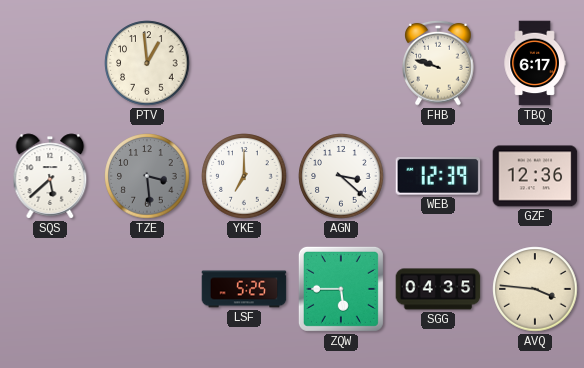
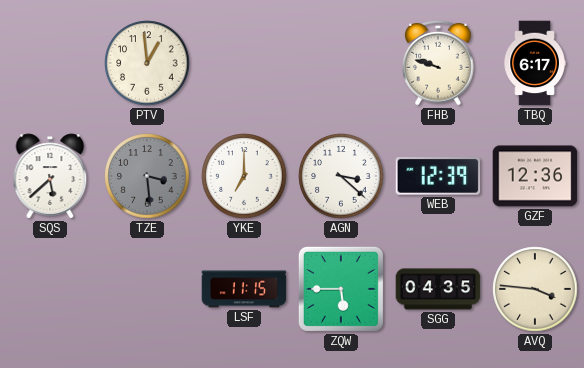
LSF: 5:25 -> 11:15
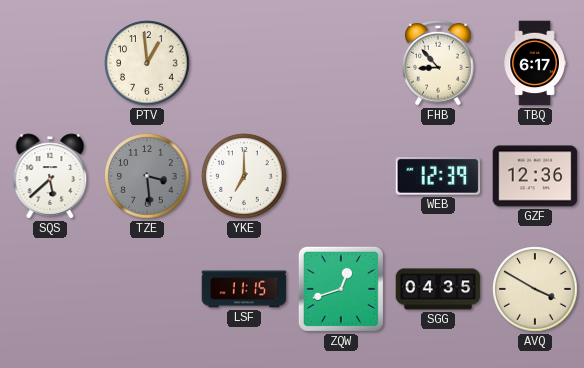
FHB: 9:48 -> 8:53
AGN: 3:22 -> none
ZQW: 5:45 -> 12:42
AVQ: 3:46 -> 3:50
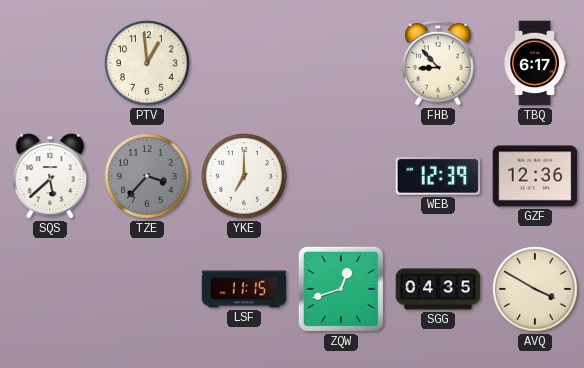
TZE: 3:29 -> 3:37
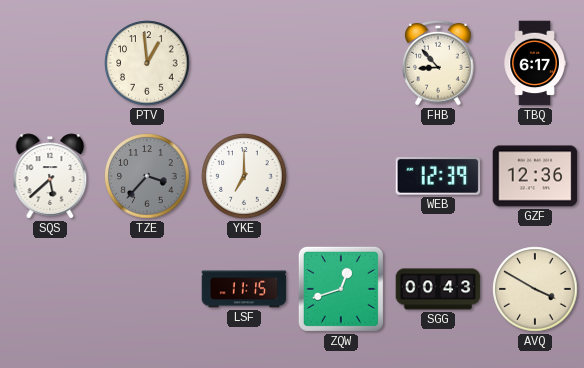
SGG: 04:35 -> 00:43
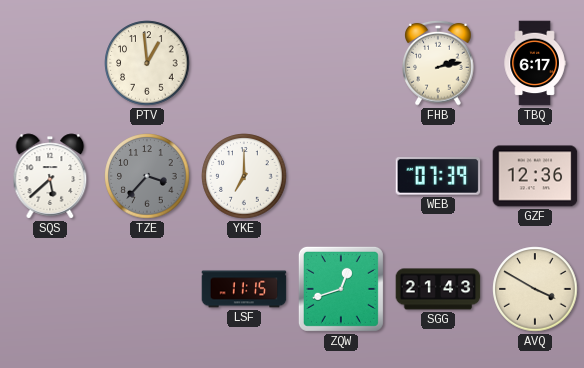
FHB: 8:53 -> 2:13
WEB: 12:39 -> 07:39
SGG: 00:43 -> 21:43
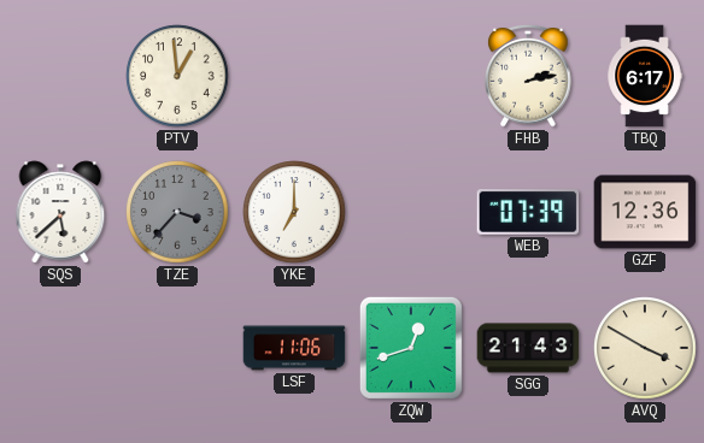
LSF: 11:15 -> 11:06
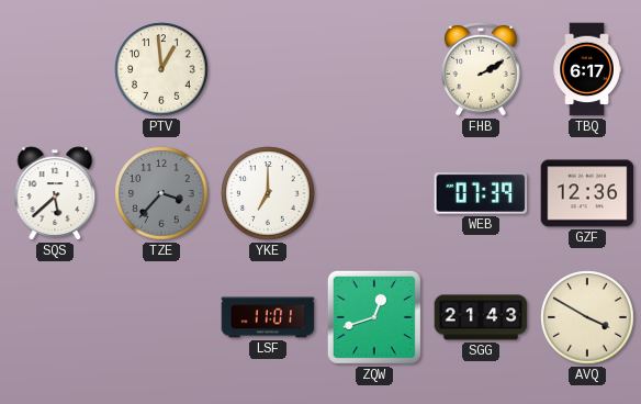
FHB: 2:13 -> 2:10
LSF: 11:06 -> 11:01
